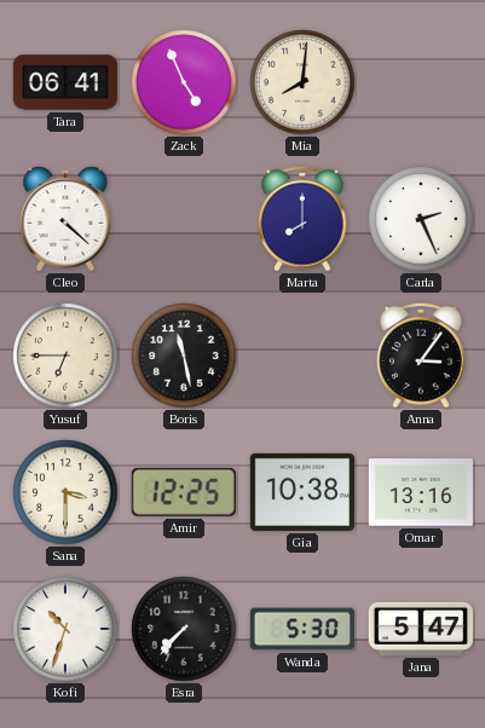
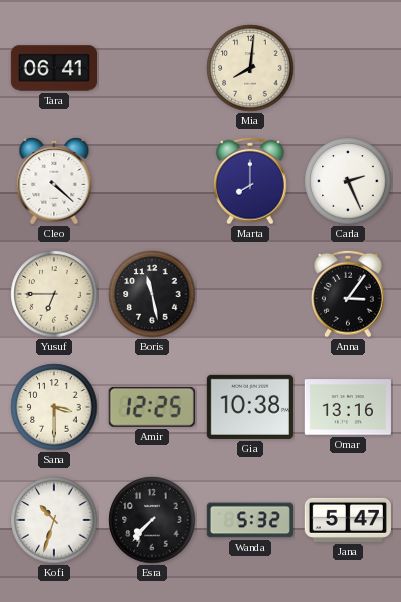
Zack: 4:56 -> none
Wanda: 5:30 -> 5:32
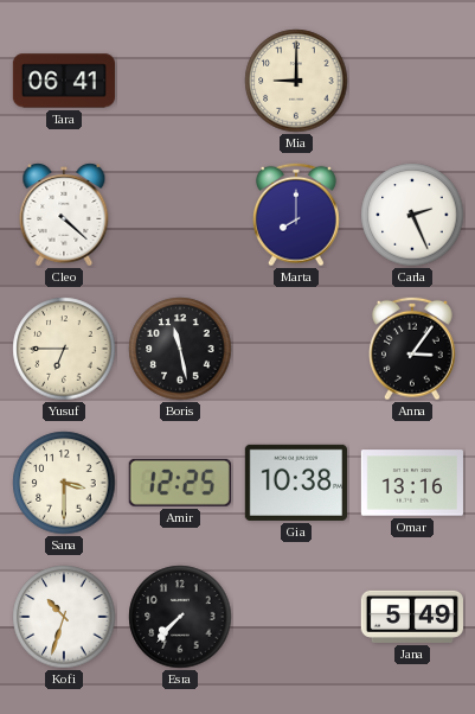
Mia: 8:01 -> 9:00
Wanda: 5:32 -> none
Jana: 5:47 -> 5:49
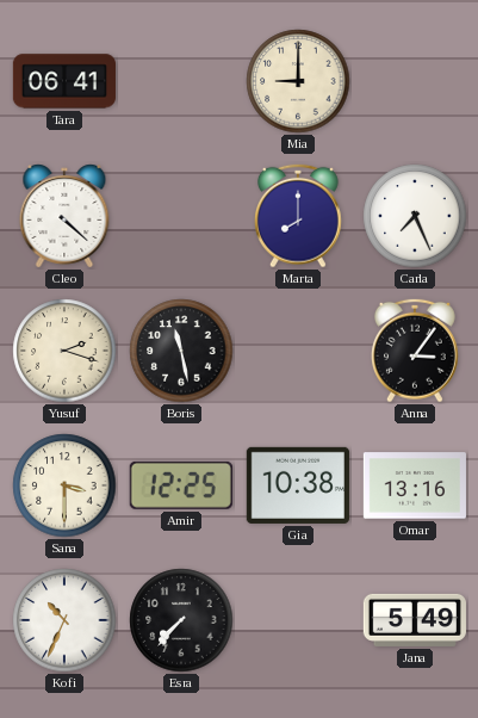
Carla: 2:26 -> 7:26
Yusuf: 6:45 -> 2:18
Kofi: 10:33 -> 10:34
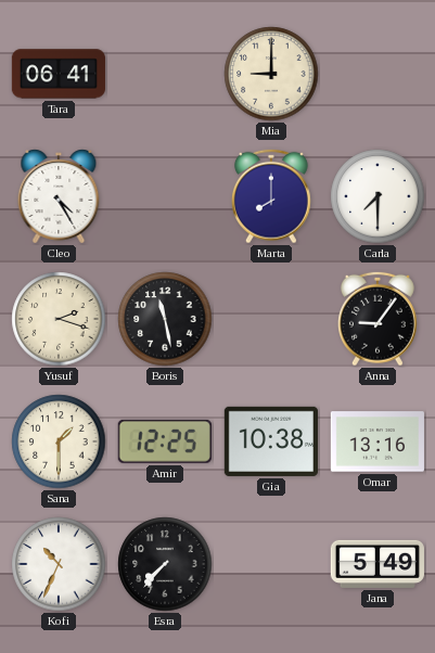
Cleo: 4:22 -> 4:25
Carla: 7:26 -> 7:30
Anna: 3:06 -> 9:06
Sana: 3:30 -> 1:30
